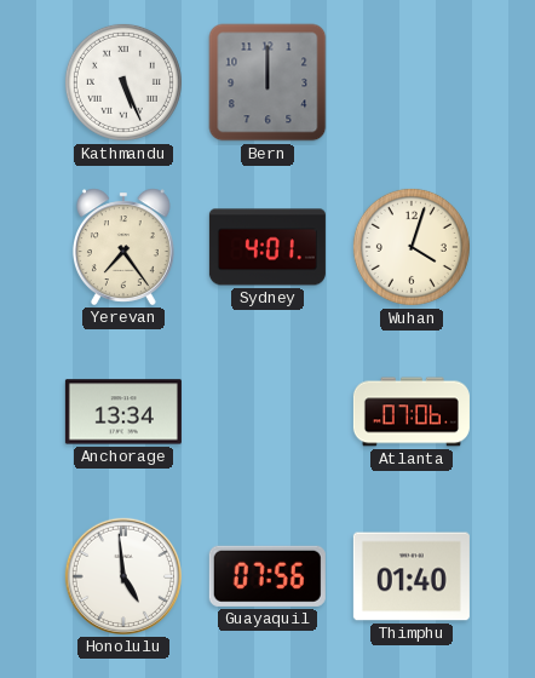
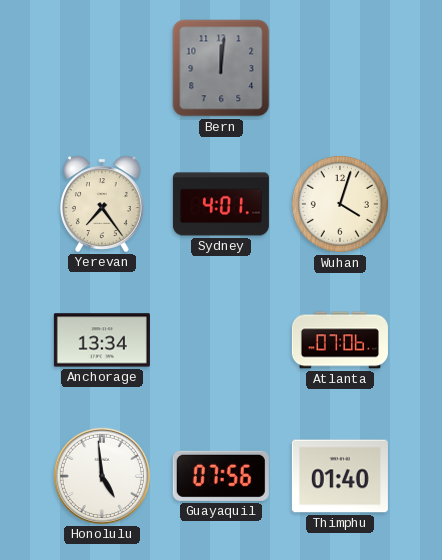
Kathmandu: 5:26 -> none
Bern: 12:00 -> 12:01
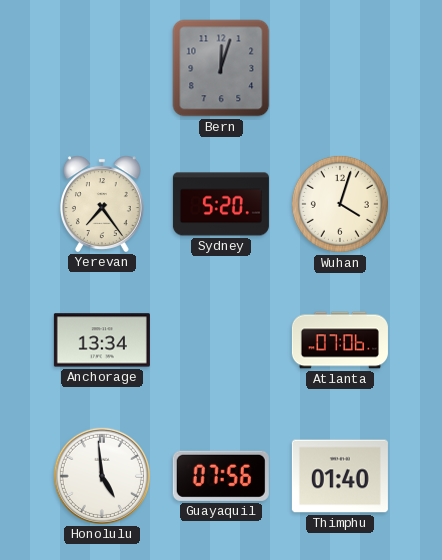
Bern: 12:01 -> 12:03
Sydney: 4:01 -> 5:20
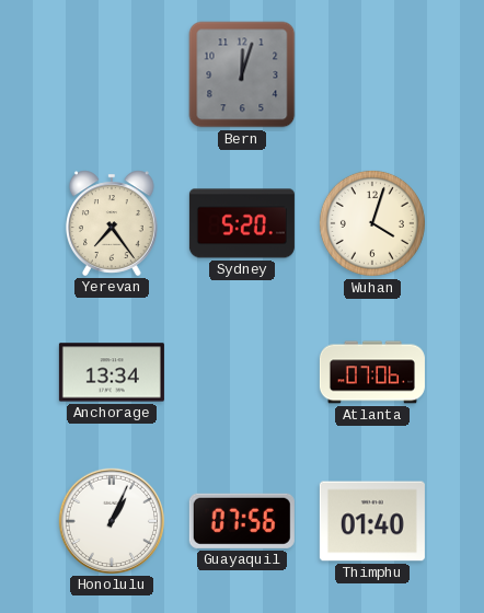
Honolulu: 4:59 -> 1:04
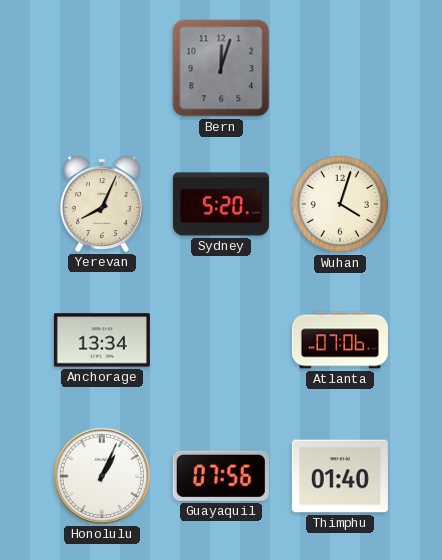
Yerevan: 7:24 -> 8:04
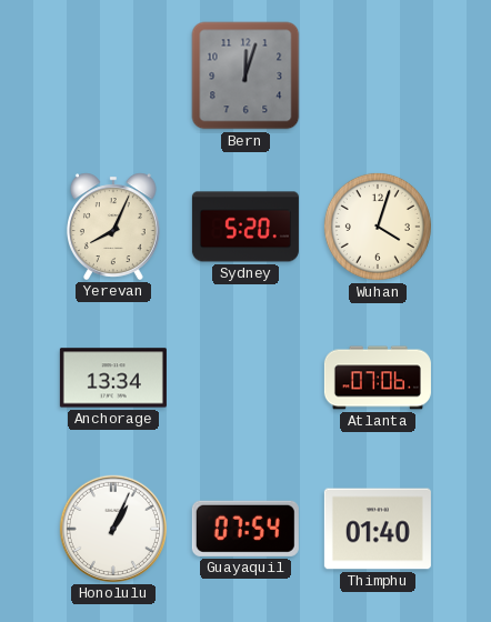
Guayaquil: 07:56 -> 07:54
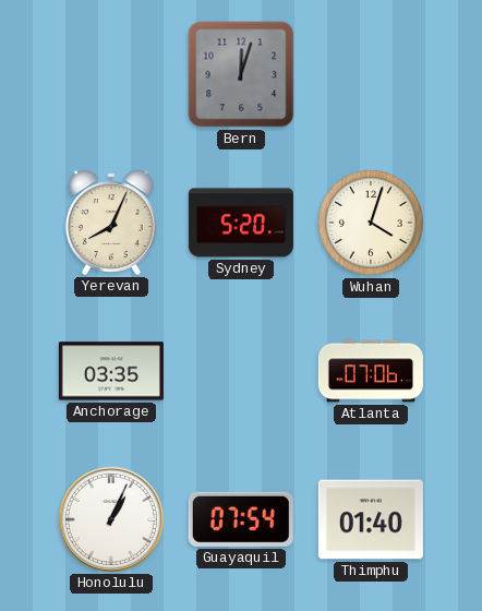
Anchorage: 13:34 -> 03:35
